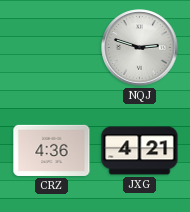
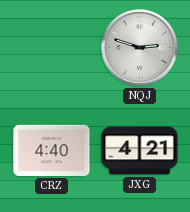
CRZ: 4:36 -> 4:40
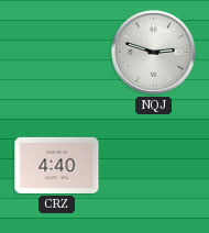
JXG: 4:21 -> none
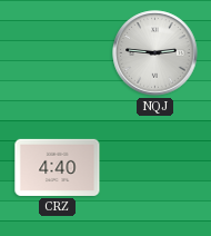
NQJ: 2:48 -> 2:46
